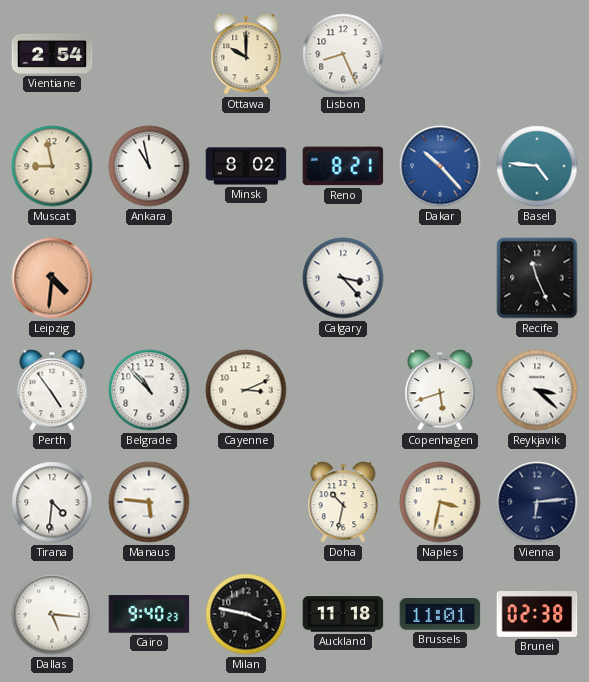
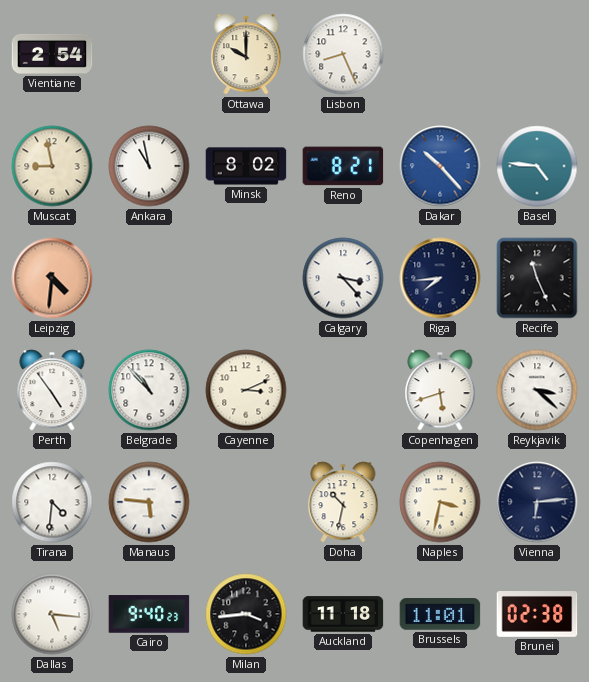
Riga: none -> 7:44
Milan: 3:47 -> 3:44
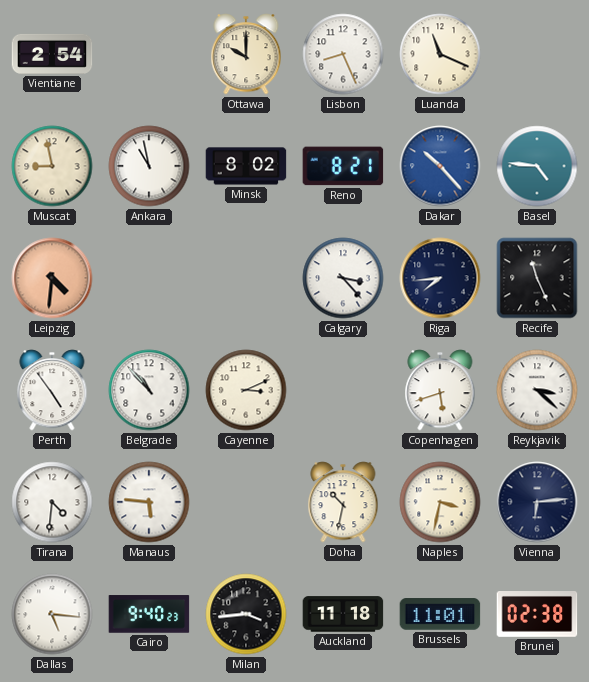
Luanda: none -> 11:19
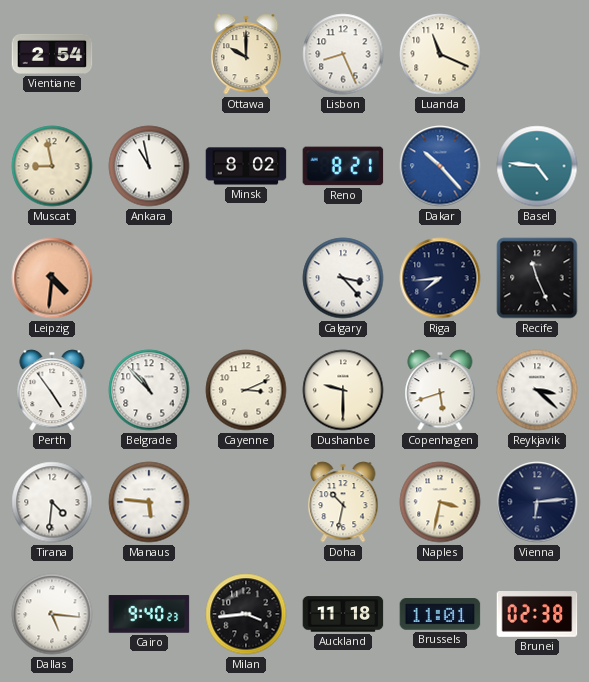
Dushanbe: none -> 9:30
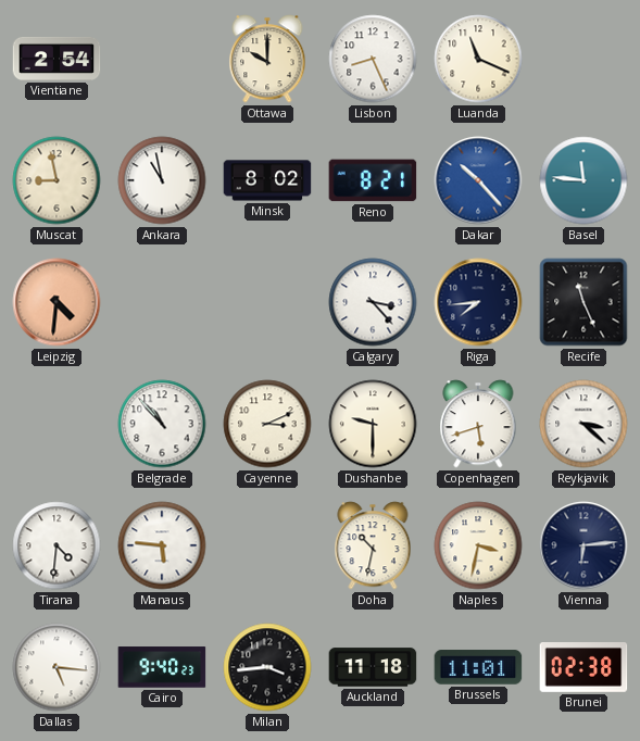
Basel: 4:46 -> 11:46
Perth: 4:54 -> none
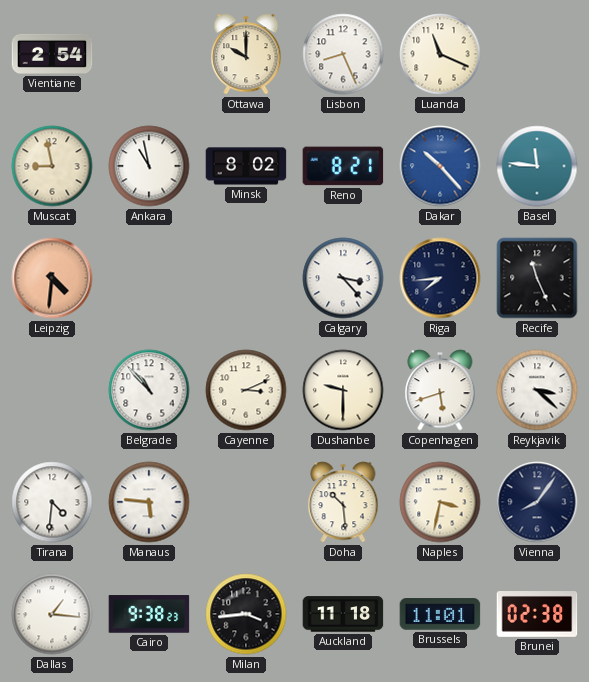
Doha: 10:32 -> 10:29
Vienna: 6:14 -> 8:06
Dallas: 5:16 -> 1:16
Cairo: 9:40 -> 9:38
